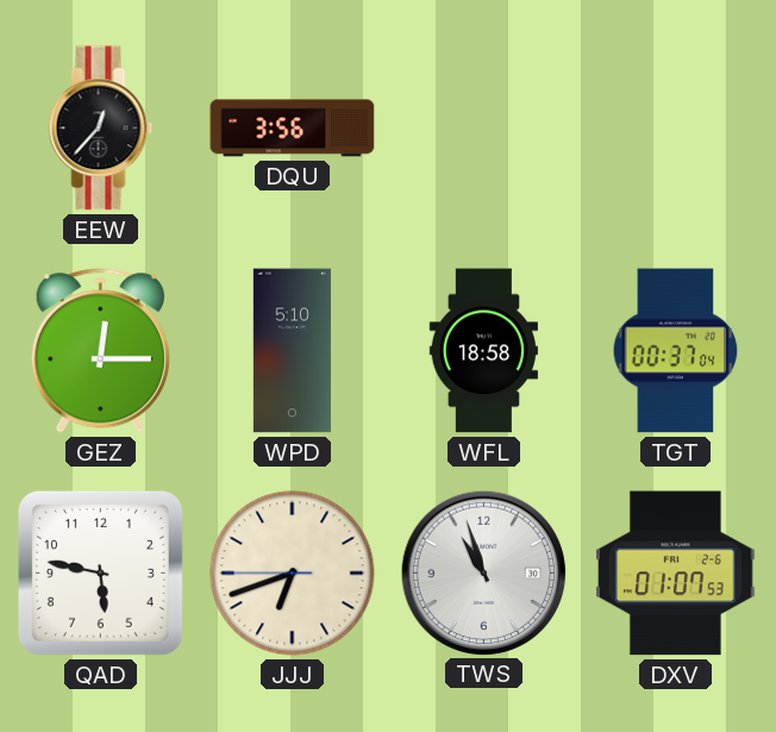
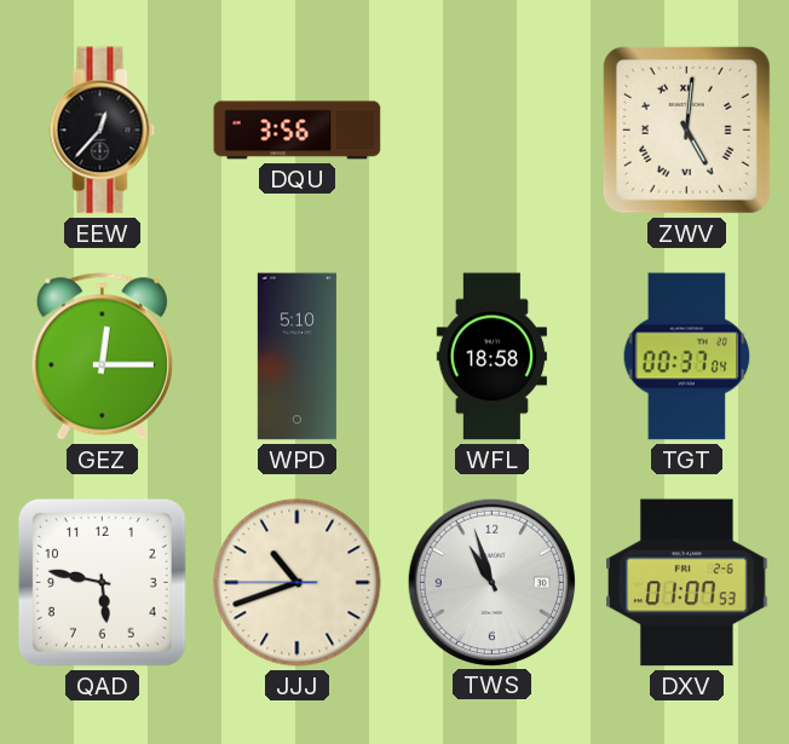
ZWV: none -> 5:01
JJJ: 6:41 -> 10:41
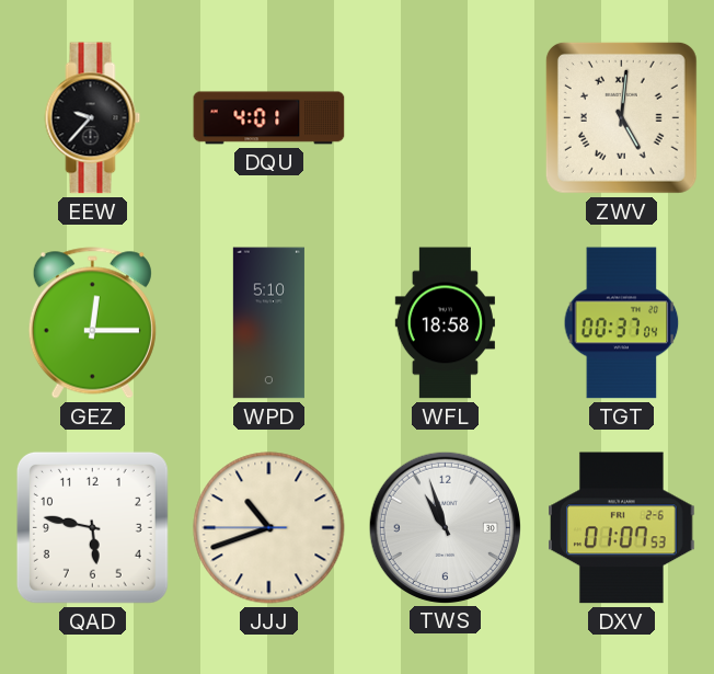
EEW: 12:37 -> 9:37
DQU: 3:56 -> 4:01
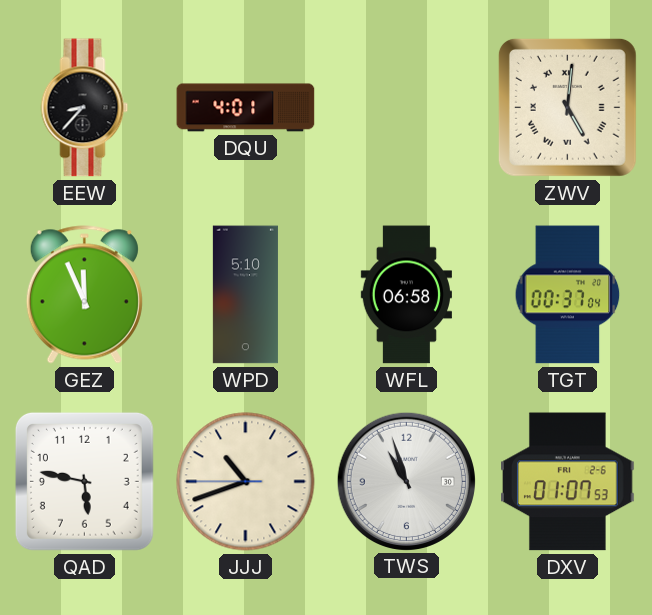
EEW: 9:37 -> 8:37
GEZ: 12:15 -> 11:56
WFL: 18:58 -> 06:58
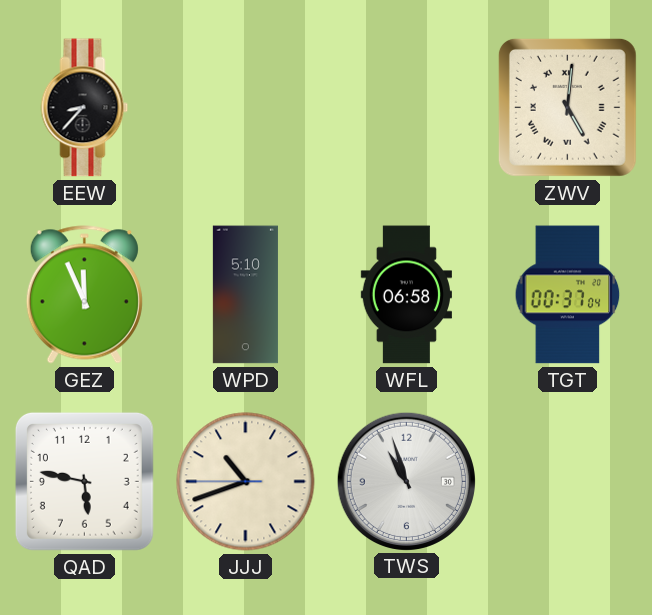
DQU: 4:01 -> none
DXV: 01:07 -> none
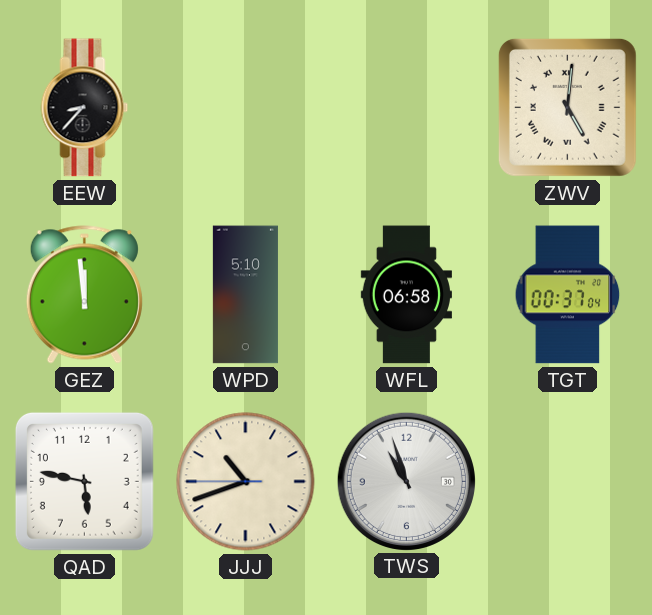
GEZ: 11:56 -> 11:59
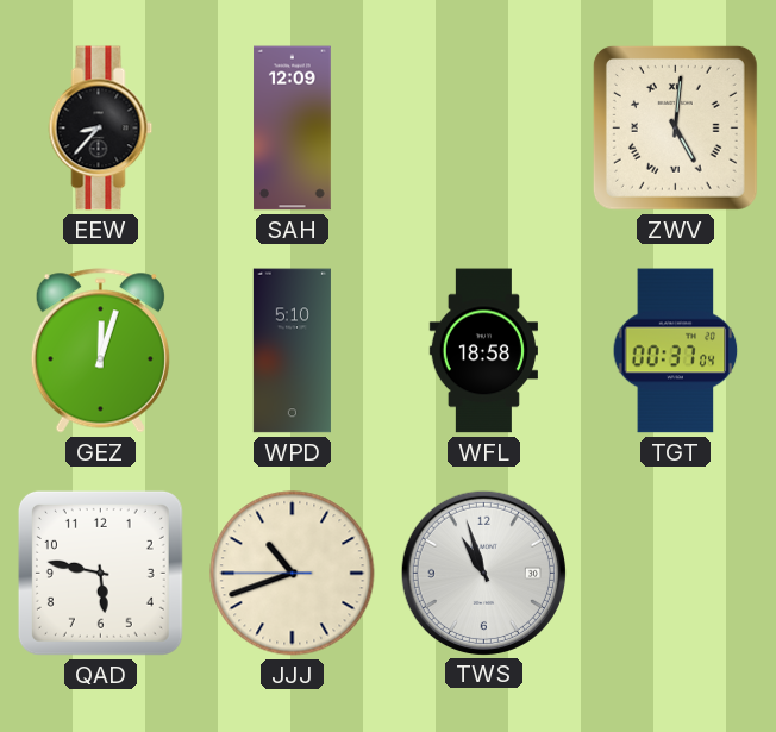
SAH: none -> 12:09
GEZ: 11:59 -> 12:03
WFL: 06:58 -> 18:58
